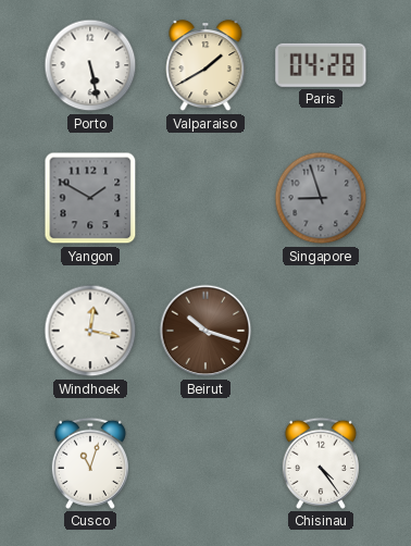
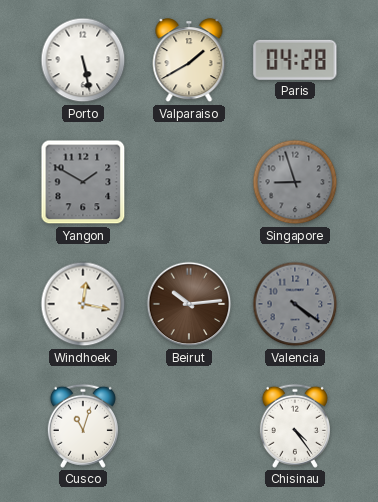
Beirut: 10:18 -> 10:14
Valencia: none -> 4:21
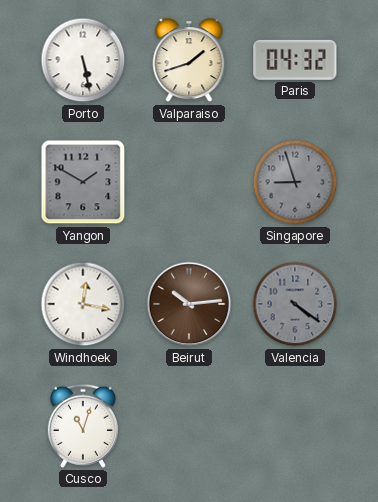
Valparaiso: 1:40 -> 1:42
Paris: 04:28 -> 04:32
Chisinau: 4:24 -> none
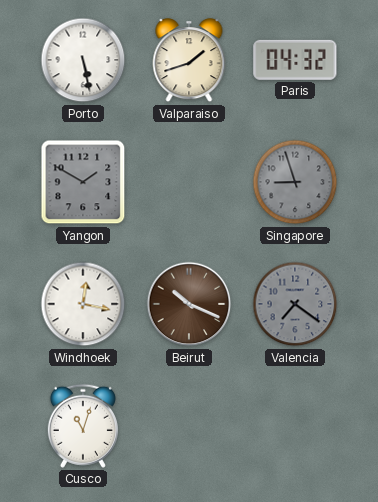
Beirut: 10:14 -> 10:19
Valencia: 4:21 -> 7:21
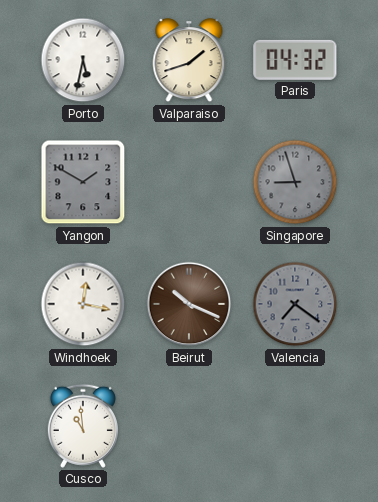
Porto: 5:28 -> 5:32
Cusco: 11:03 -> 10:59
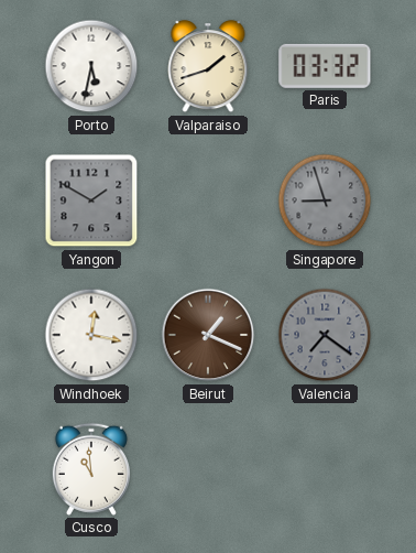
Paris: 04:32 -> 03:32
Beirut: 10:19 -> 1:19
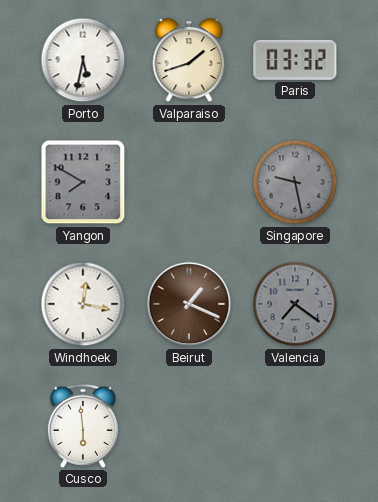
Yangon: 1:50 -> 7:50
Singapore: 8:57 -> 9:28
Cusco: 10:59 -> 5:59
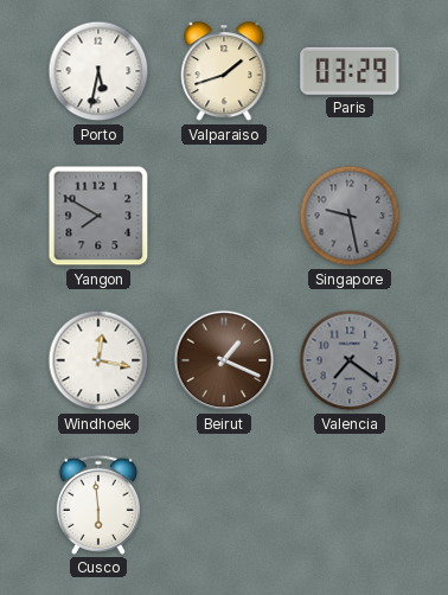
Paris: 03:32 -> 03:29
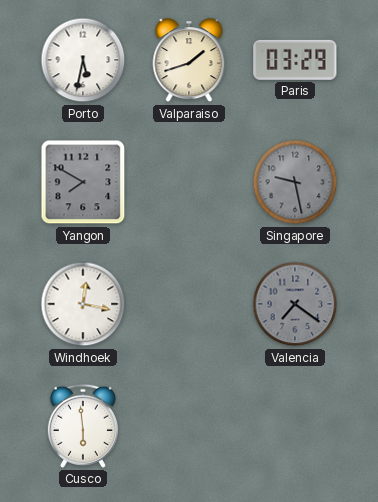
Beirut: 1:19 -> none
